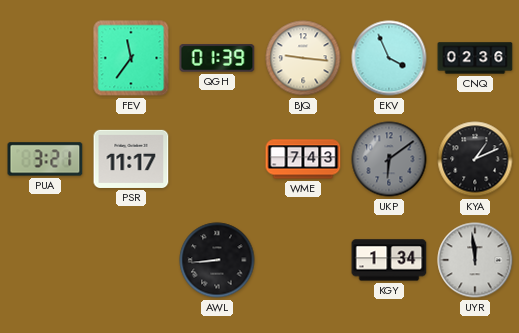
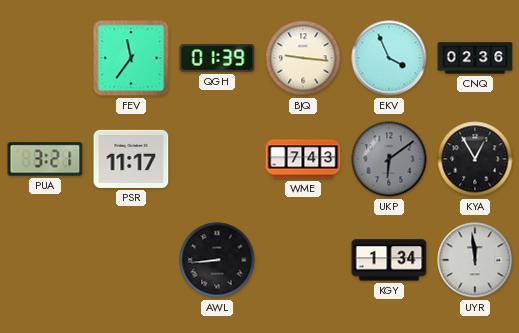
KYA: 1:11 -> 12:55
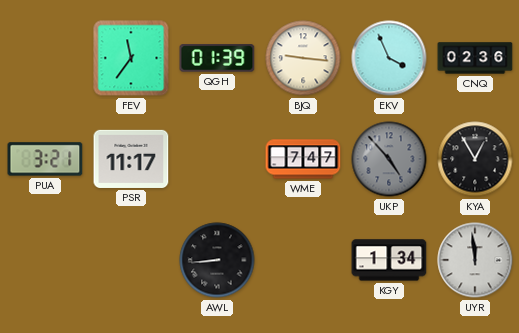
WME: 7:43 -> 7:47
UKP: 6:09 -> 4:53
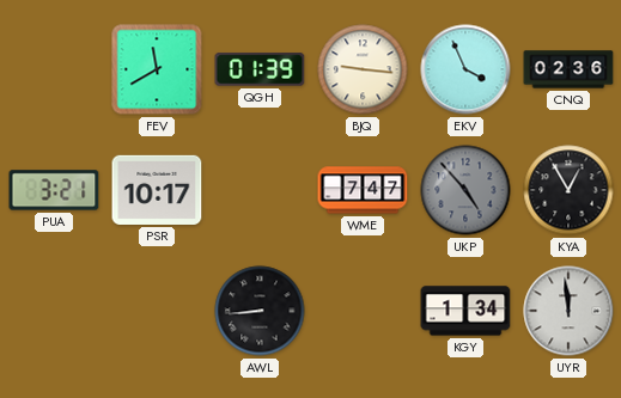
FEV: 11:36 -> 11:40
PSR: 11:17 -> 10:17
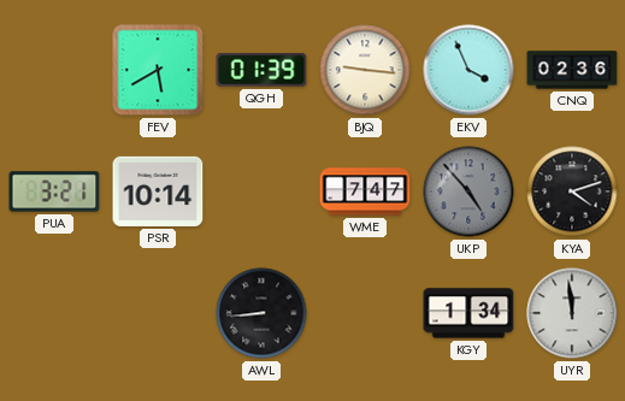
FEV: 11:40 -> 5:40
PSR: 10:17 -> 10:14
KYA: 12:55 -> 4:12
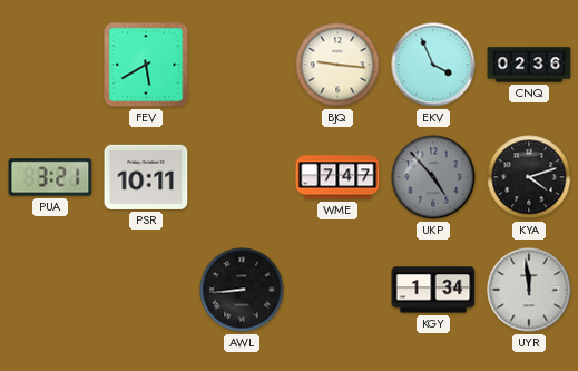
QGH: 01:39 -> none
PSR: 10:14 -> 10:11
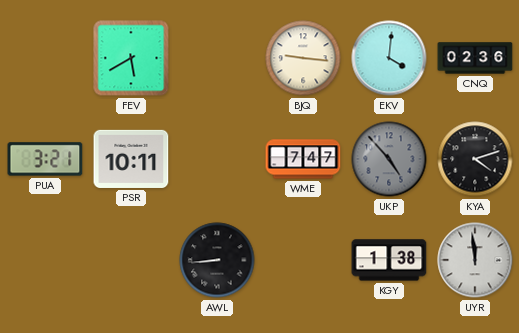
EKV: 3:56 -> 4:01
KGY: 1:34 -> 1:38
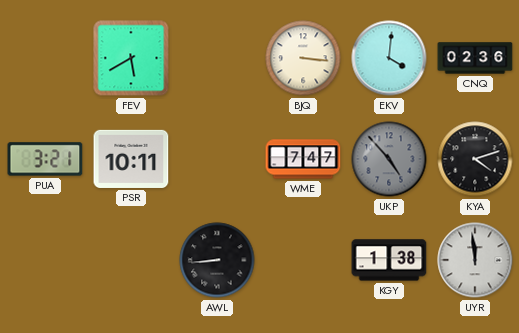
BJQ: 9:16 -> 3:16
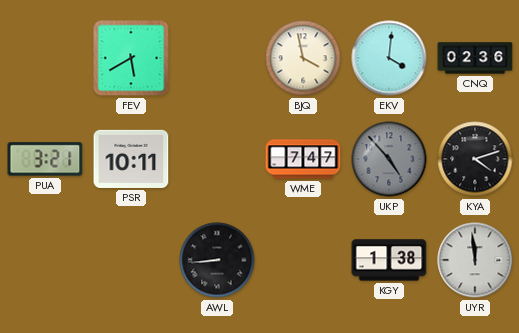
BJQ: 3:16 -> 3:58
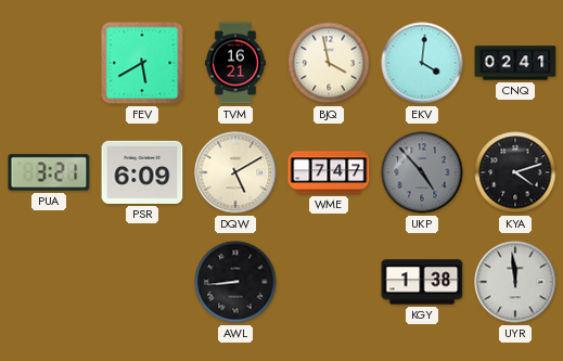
TVM: none -> 16:21
CNQ: 02:36 -> 02:41
PSR: 10:11 -> 6:09
DQW: none -> 5:10
